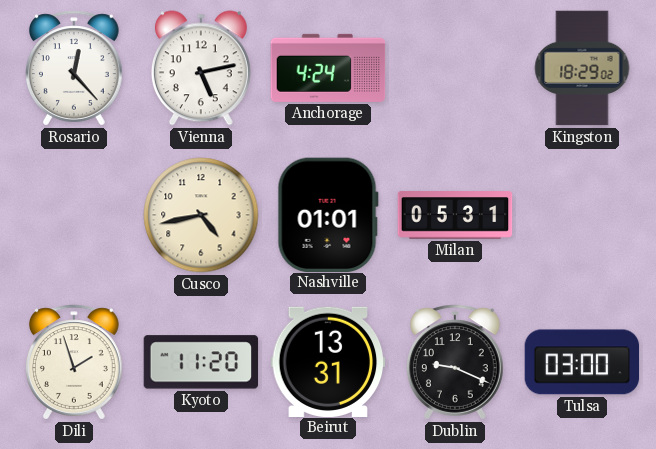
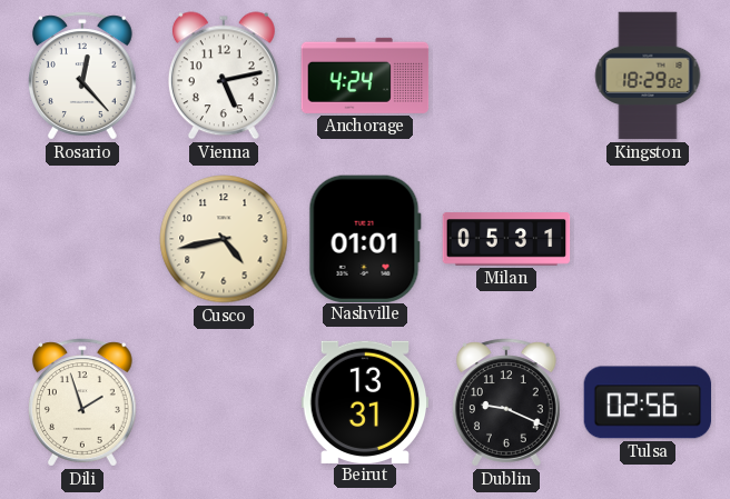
Kyoto: 11:20 -> none
Tulsa: 03:00 -> 02:56
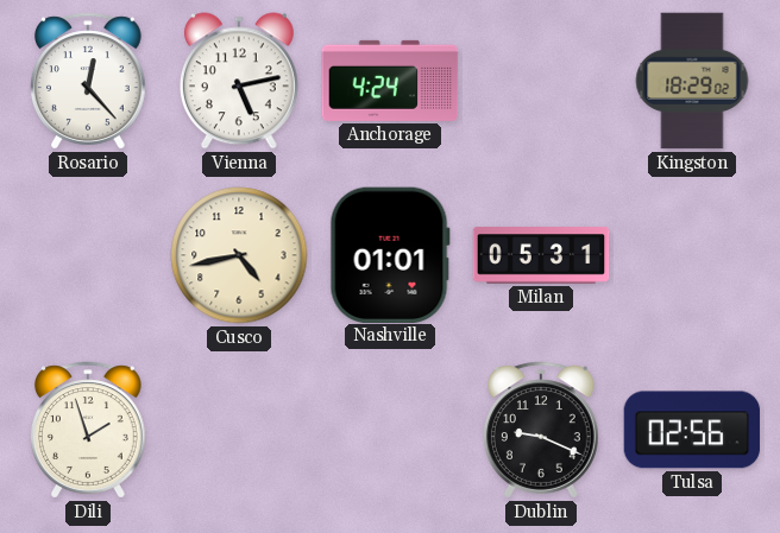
Beirut: 13:31 -> none
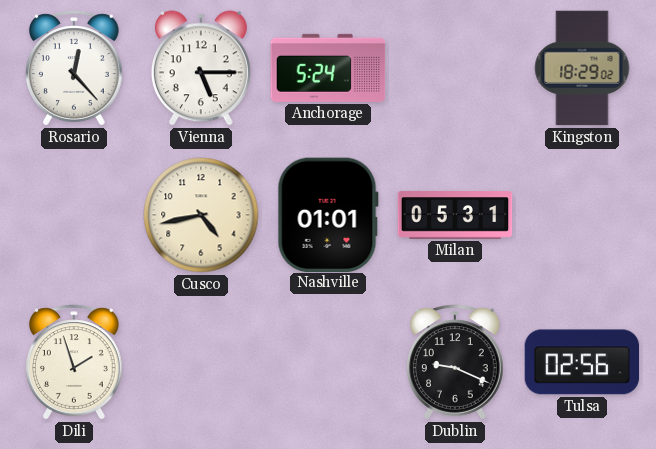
Vienna: 5:13 -> 5:15
Anchorage: 4:24 -> 5:24
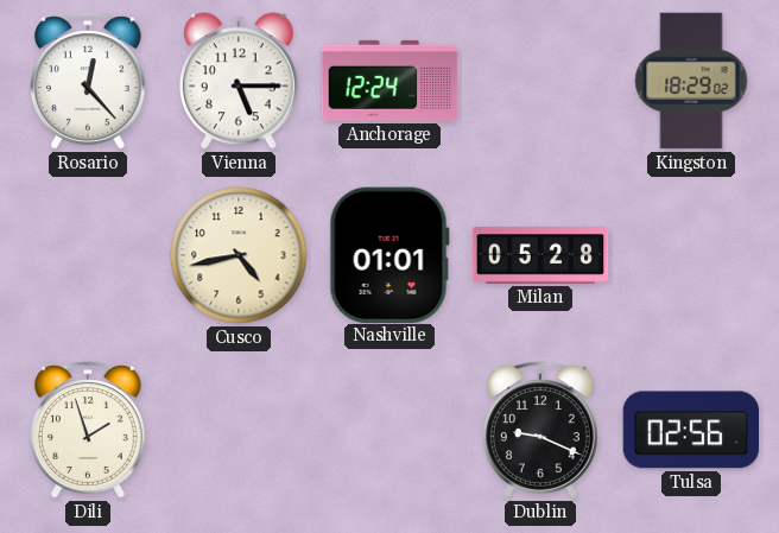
Anchorage: 5:24 -> 12:24
Milan: 05:31 -> 05:28
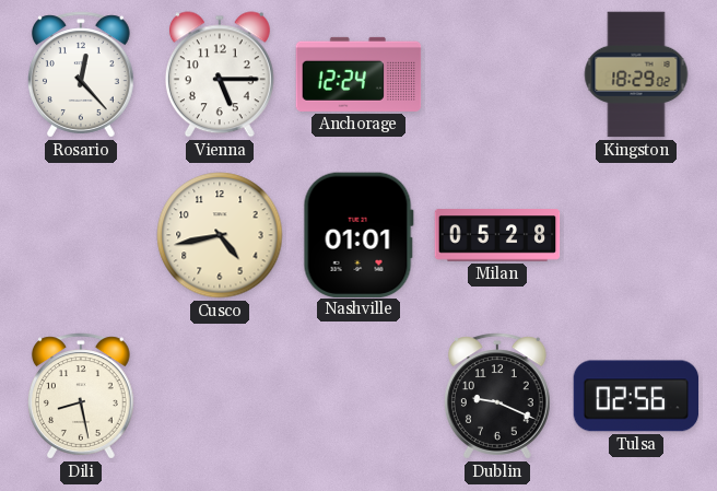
Dili: 1:57 -> 8:28
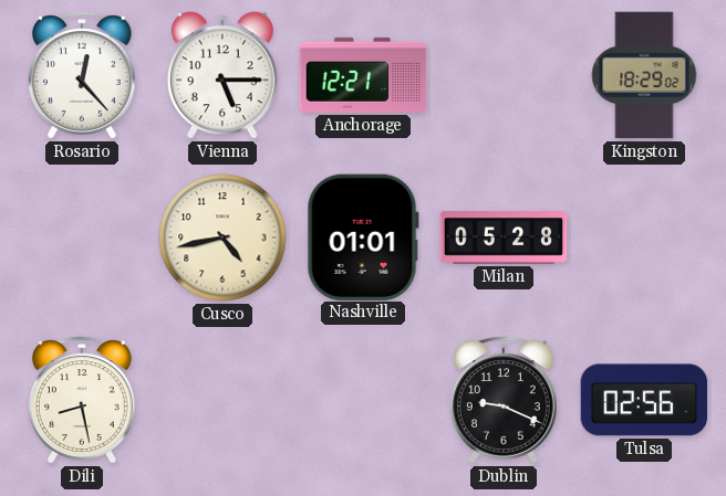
Anchorage: 12:24 -> 12:21
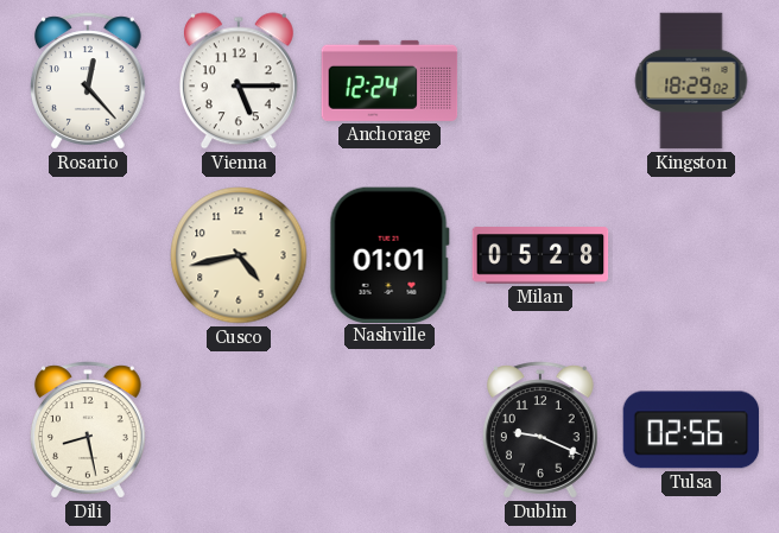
Anchorage: 12:21 -> 12:24
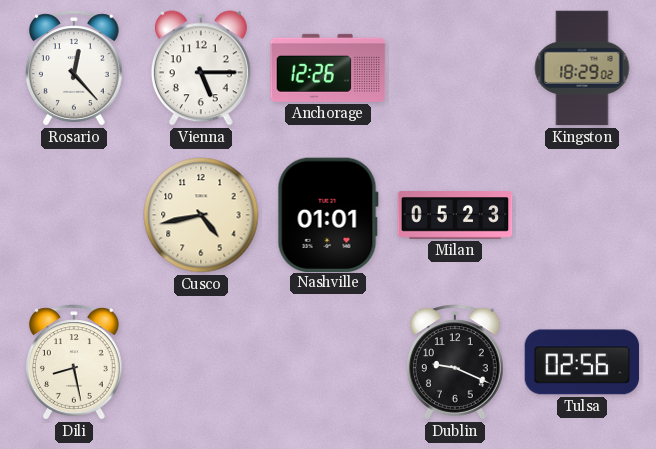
Anchorage: 12:24 -> 12:26
Milan: 05:28 -> 05:23
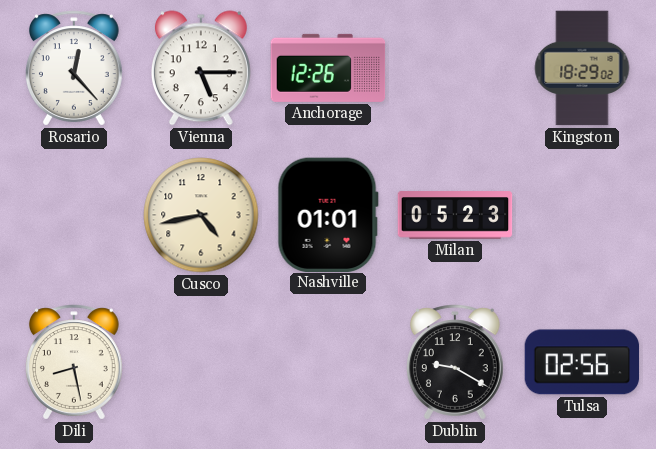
Dublin: 9:19 -> 9:20
